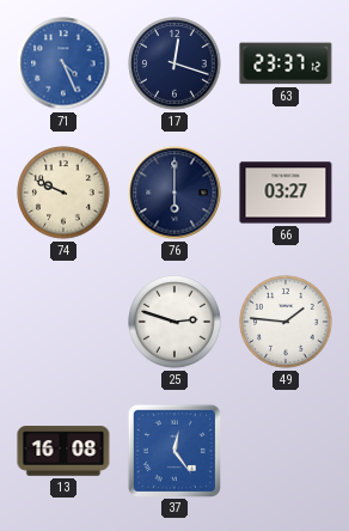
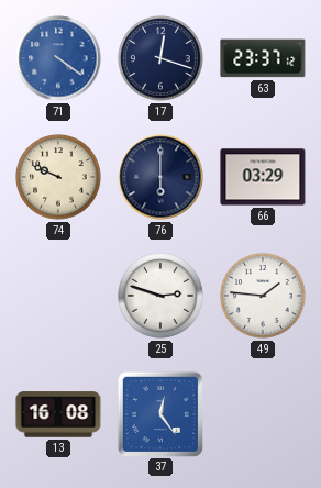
71: 4:26 -> 4:21
66: 03:27 -> 03:29
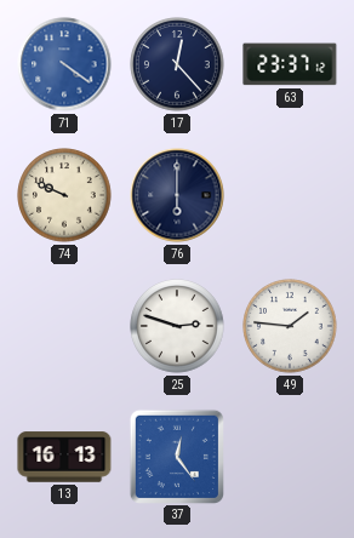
17: 12:18 -> 12:23
66: 03:29 -> none
13: 16:08 -> 16:13
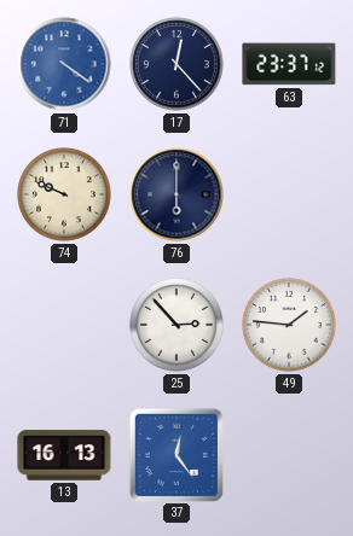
25: 2:48 -> 2:53
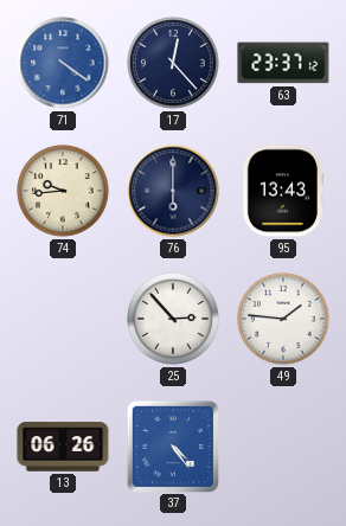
74: 9:49 -> 9:44
95: none -> 13:43
13: 16:13 -> 06:26
37: 12:24 -> 4:24
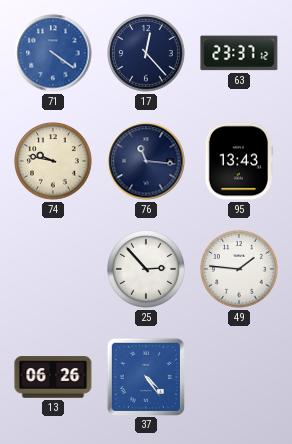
74: 9:44 -> 9:47
76: 6:00 -> 11:16
